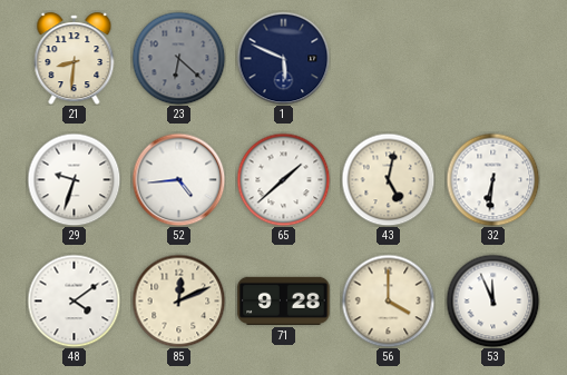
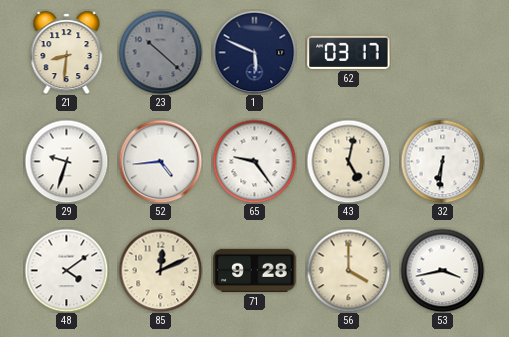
23: 6:22 -> 10:22
62: none -> 03:17
65: 1:38 -> 9:24
53: 11:56 -> 3:43
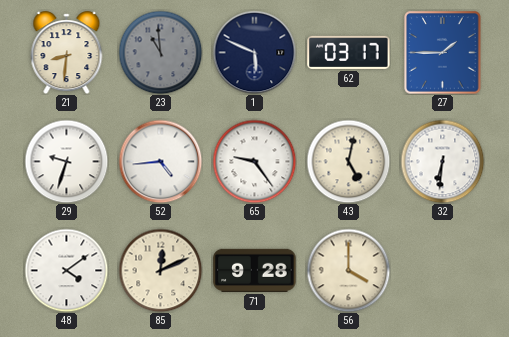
23: 10:22 -> 10:59
27: none -> 1:45
53: 3:43 -> none
